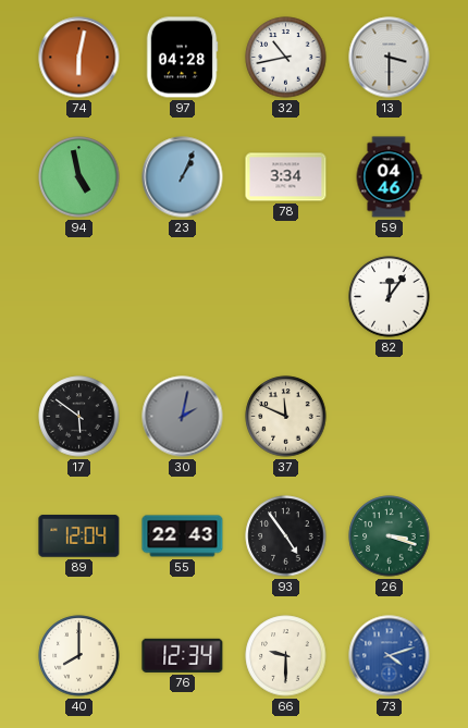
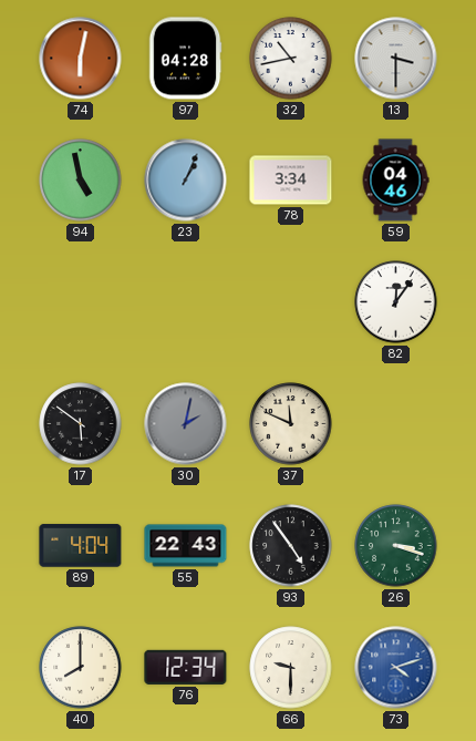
89: 12:04 -> 4:04
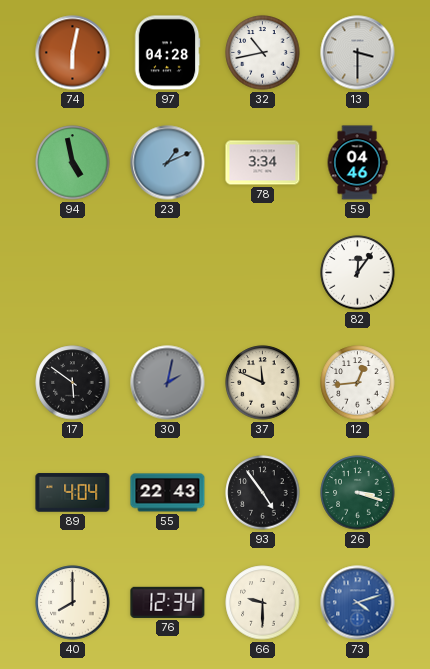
23: 1:04 -> 1:11
12: none -> 12:44
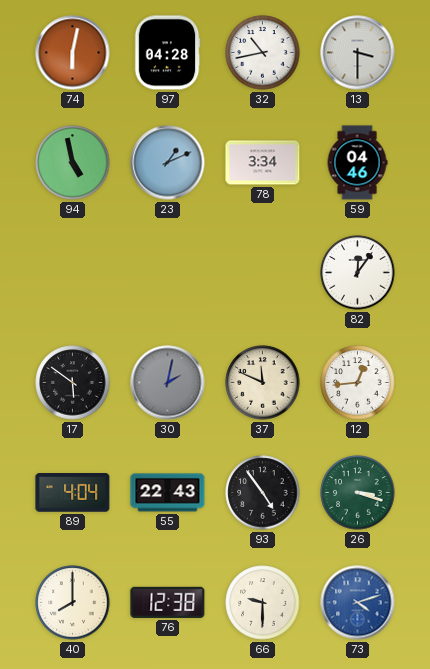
76: 12:34 -> 12:38
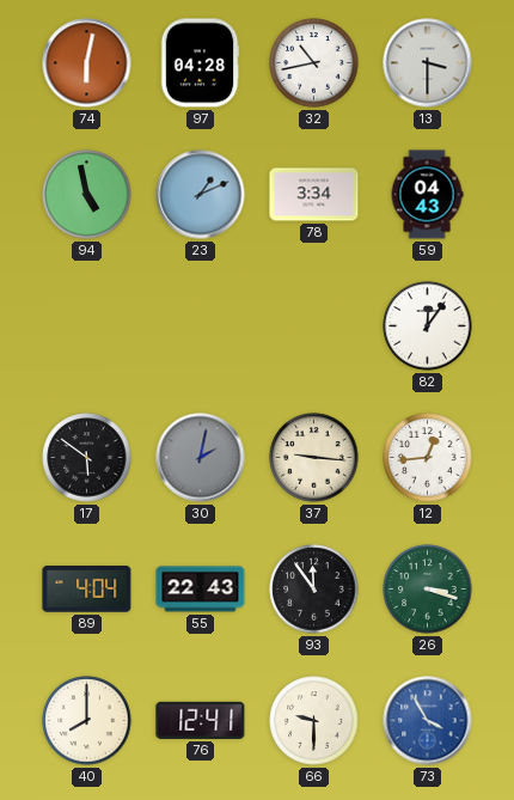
59: 04:46 -> 04:43
37: 11:49 -> 9:16
93: 4:54 -> 11:54
76: 12:38 -> 12:41
73: 4:12 -> 3:55
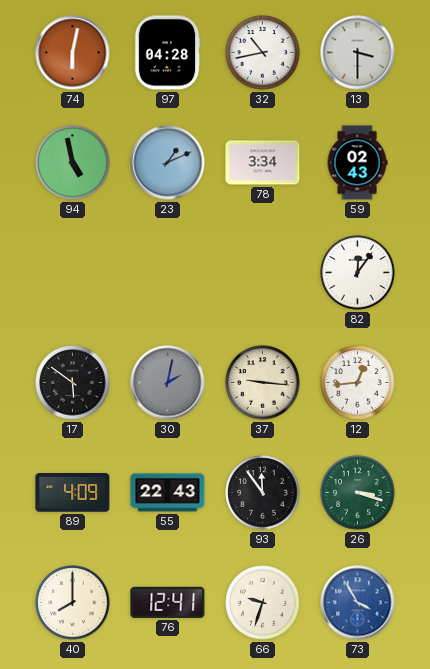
59: 04:43 -> 02:43
89: 4:04 -> 4:09
66: 9:30 -> 9:33
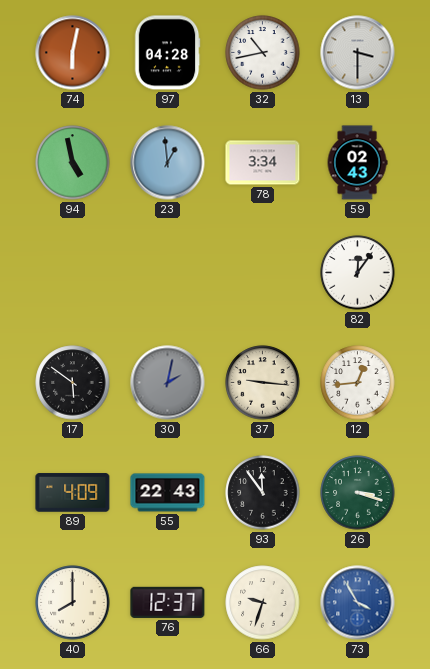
23: 1:11 -> 12:59
76: 12:41 -> 12:37
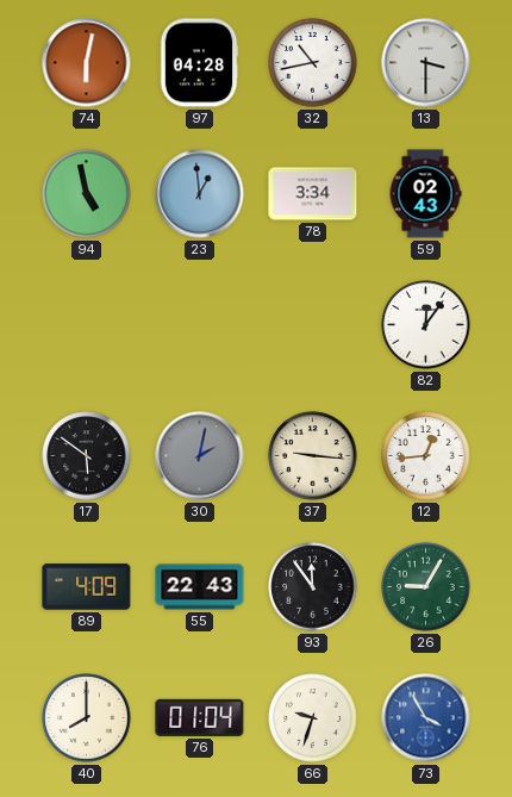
26: 3:18 -> 9:05
76: 12:37 -> 01:04
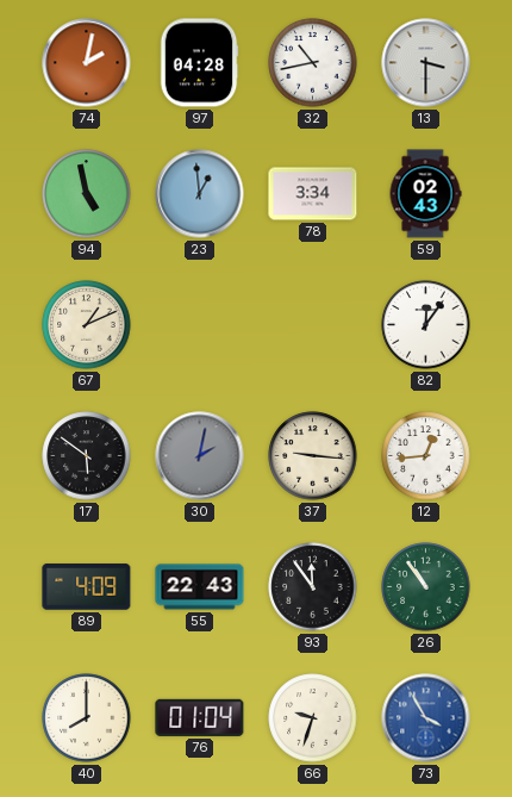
74: 6:02 -> 2:02
67: none -> 1:11
26: 9:05 -> 10:54
